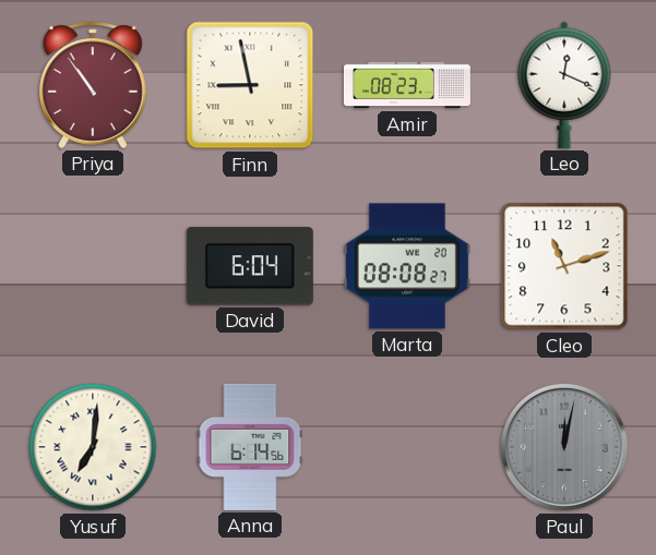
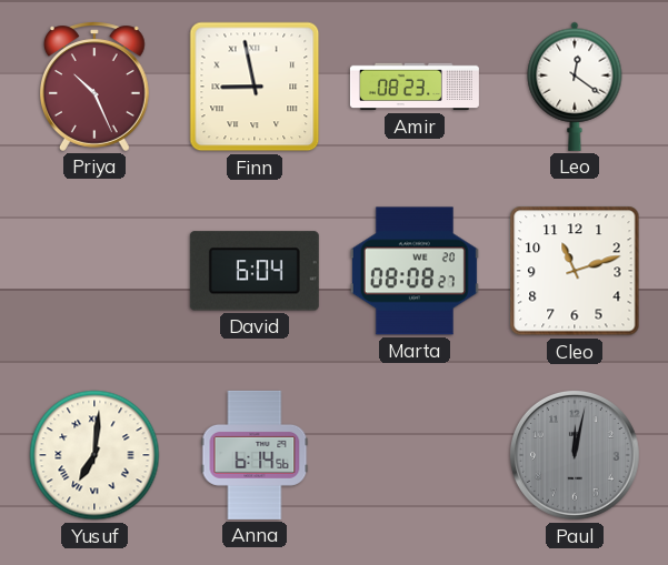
Priya: 10:54 -> 10:26
Leo: 12:19 -> 12:21
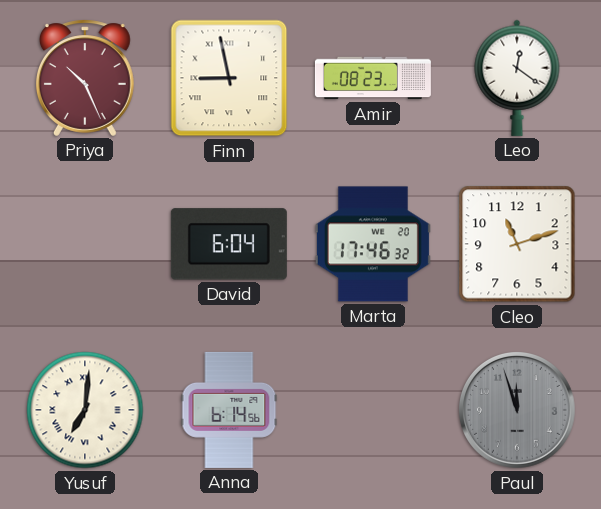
Marta: 08:08 -> 17:46
Paul: 12:02 -> 11:57
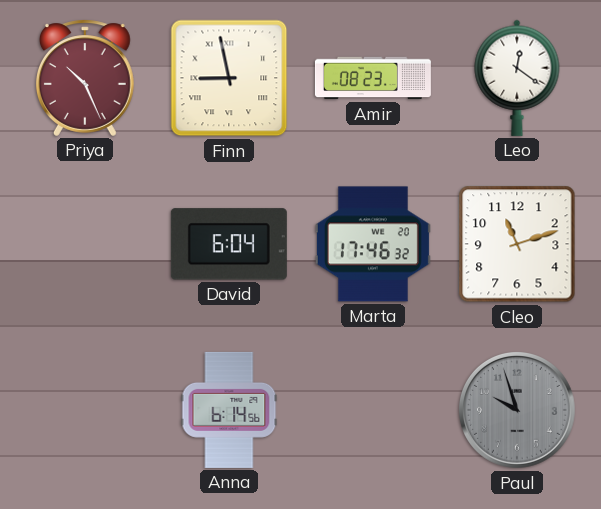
Yusuf: 7:01 -> none
Paul: 11:57 -> 9:57
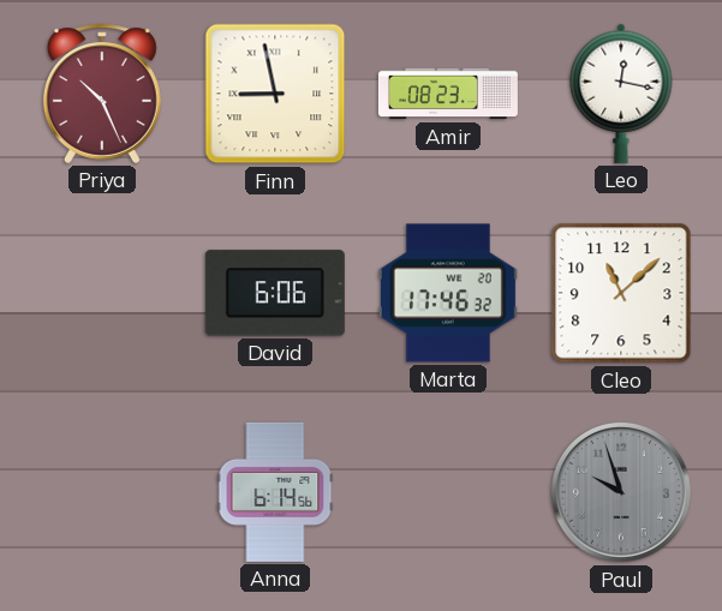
Leo: 12:21 -> 12:17
David: 6:04 -> 6:06
Cleo: 11:12 -> 11:08
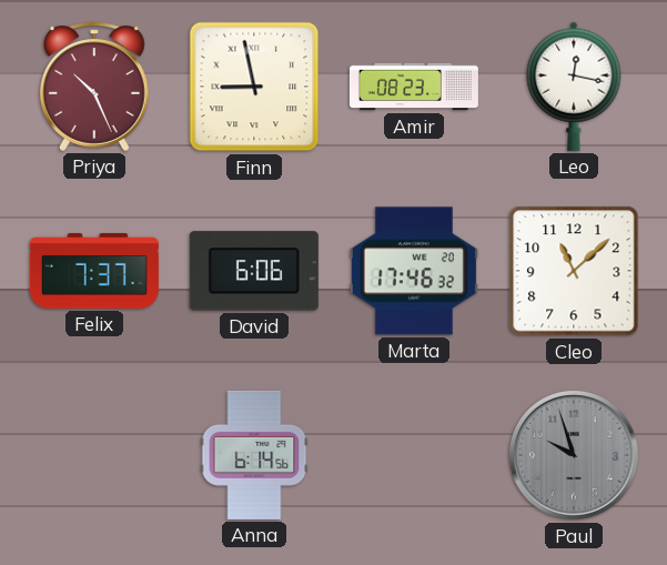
Felix: none -> 7:37
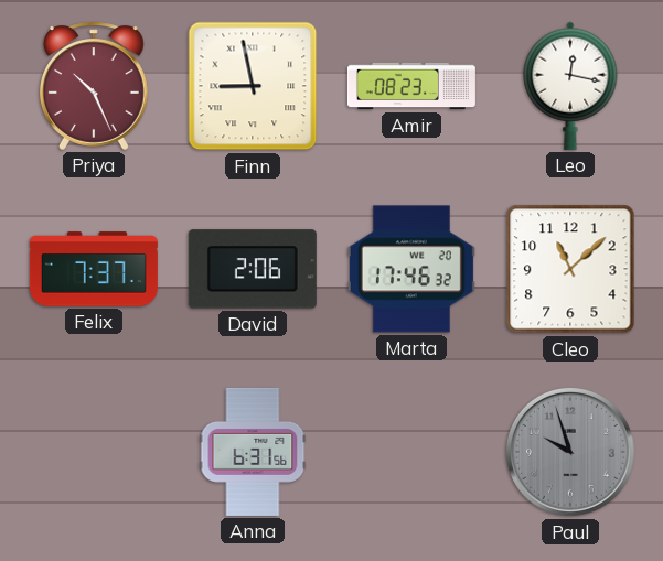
David: 6:06 -> 2:06
Anna: 6:14 -> 6:31
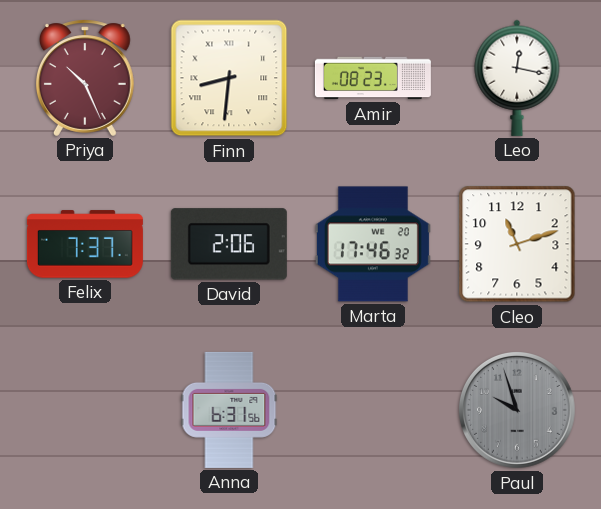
Finn: 8:58 -> 8:31
Cleo: 11:08 -> 11:12
